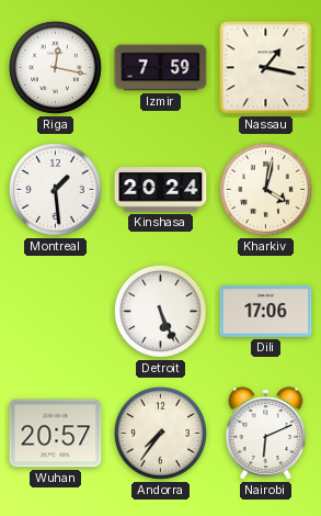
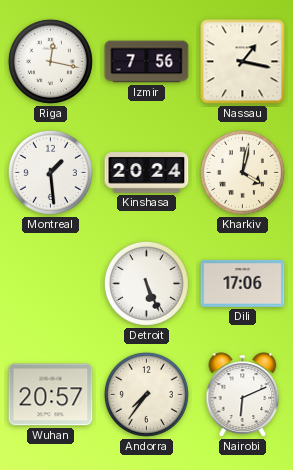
Izmir: 7:59 -> 7:56
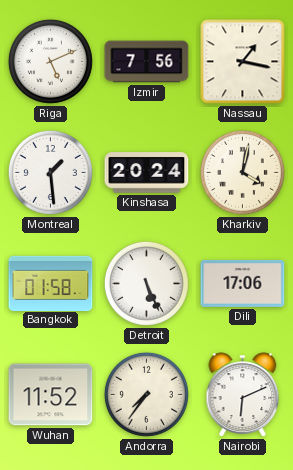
Riga: 12:17 -> 5:11
Bangkok: none -> 01:58
Wuhan: 20:57 -> 11:52
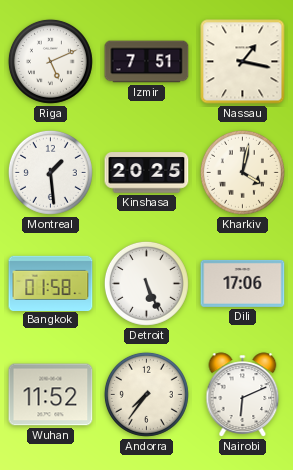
Izmir: 7:56 -> 7:51
Kinshasa: 20:24 -> 20:25
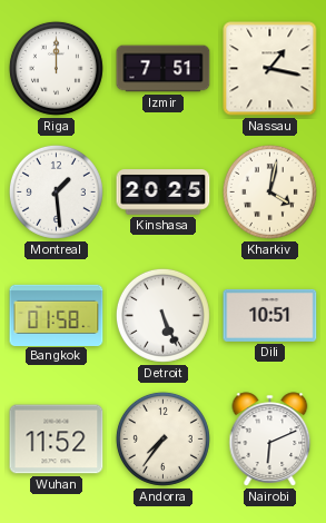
Riga: 5:11 -> 12:00
Dili: 17:06 -> 10:51
